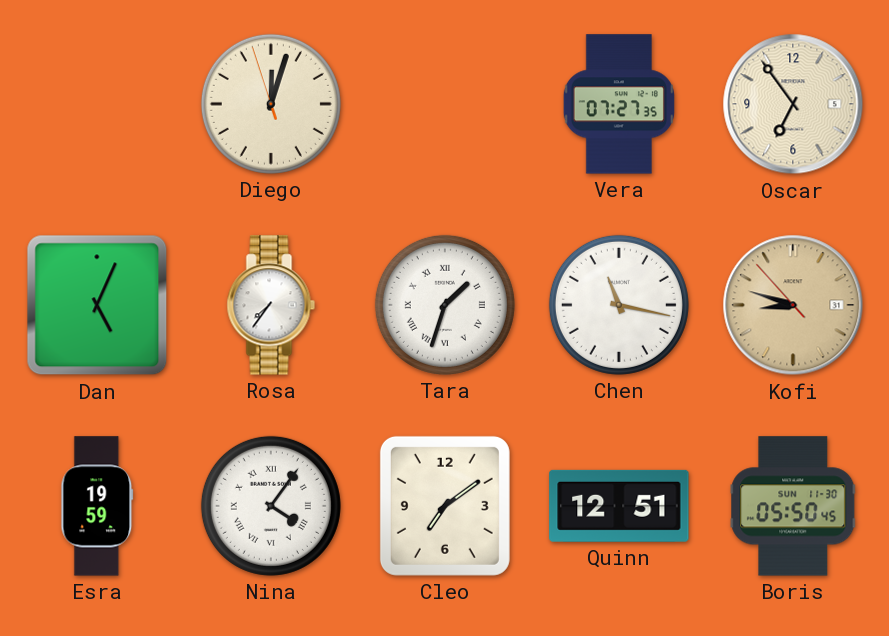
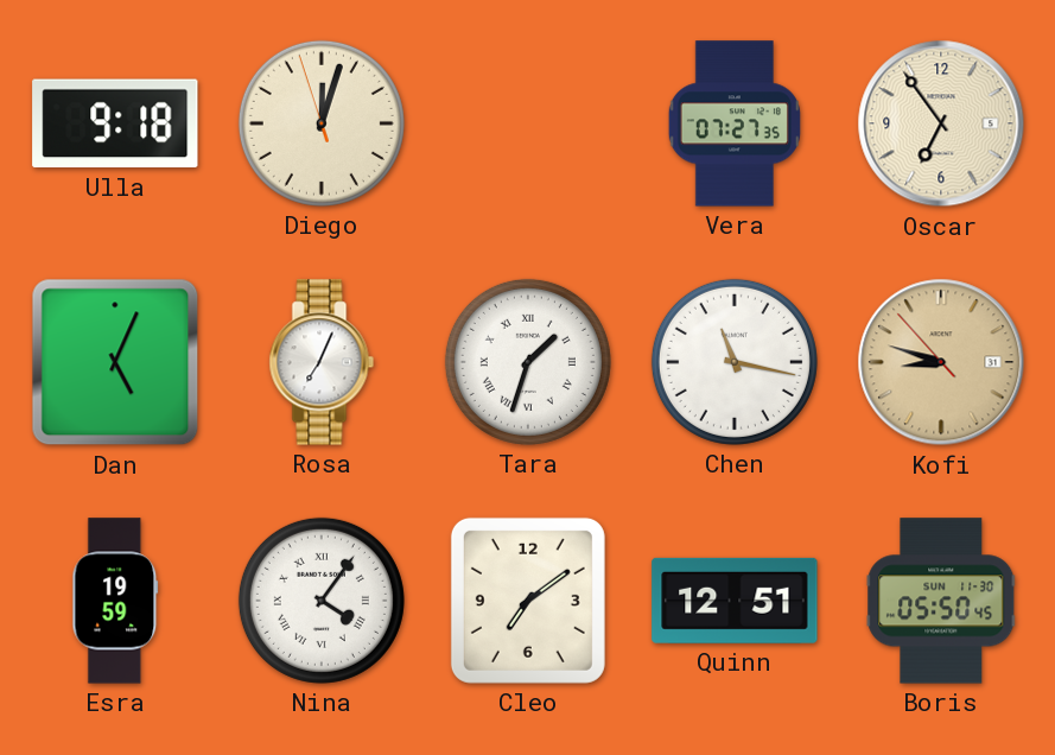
Ulla: none -> 9:18
Rosa: 7:36 -> 7:04
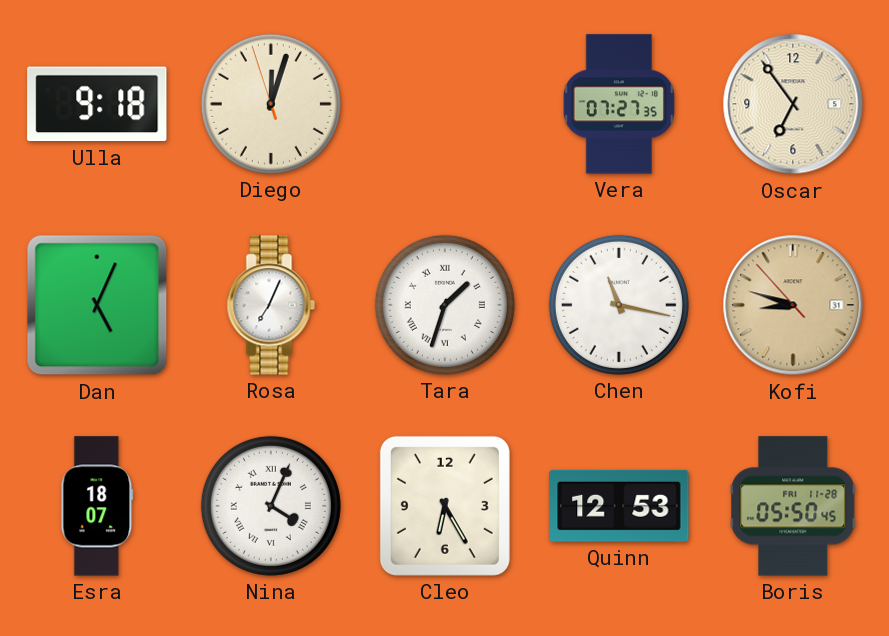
Esra: 19:59 -> 18:07
Nina: 4:06 -> 4:04
Cleo: 7:09 -> 6:25
Quinn: 12:51 -> 12:53
Boris date: SUN 11-30 -> FRI 11-28
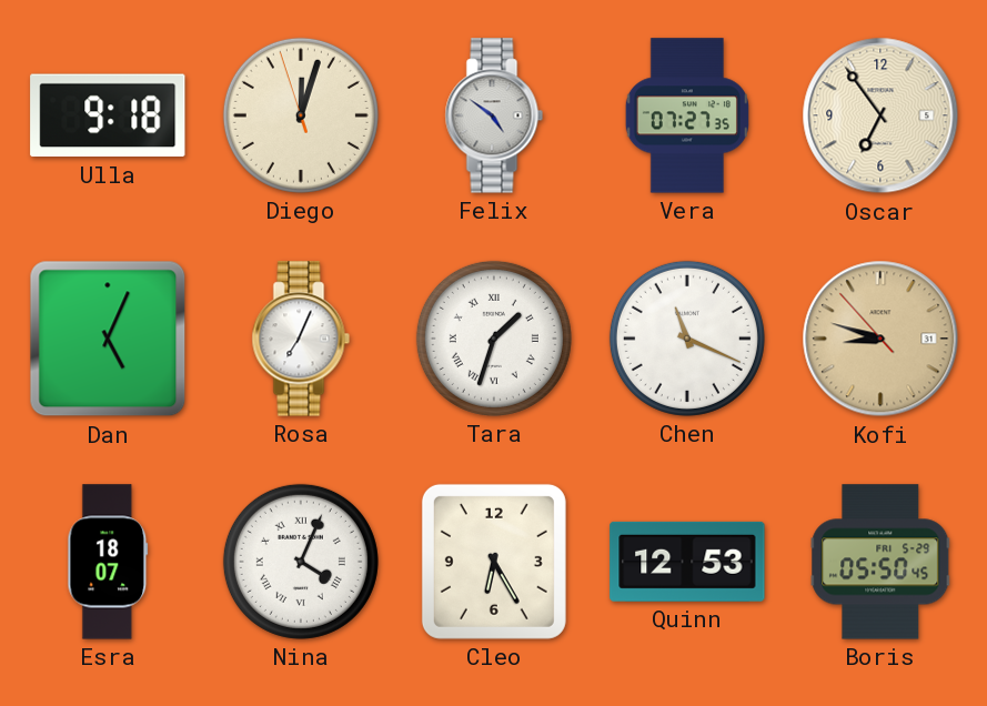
Felix: none -> 4:51
Chen: 11:17 -> 11:19
Boris date: FRI 11-28 -> FRI 5-29
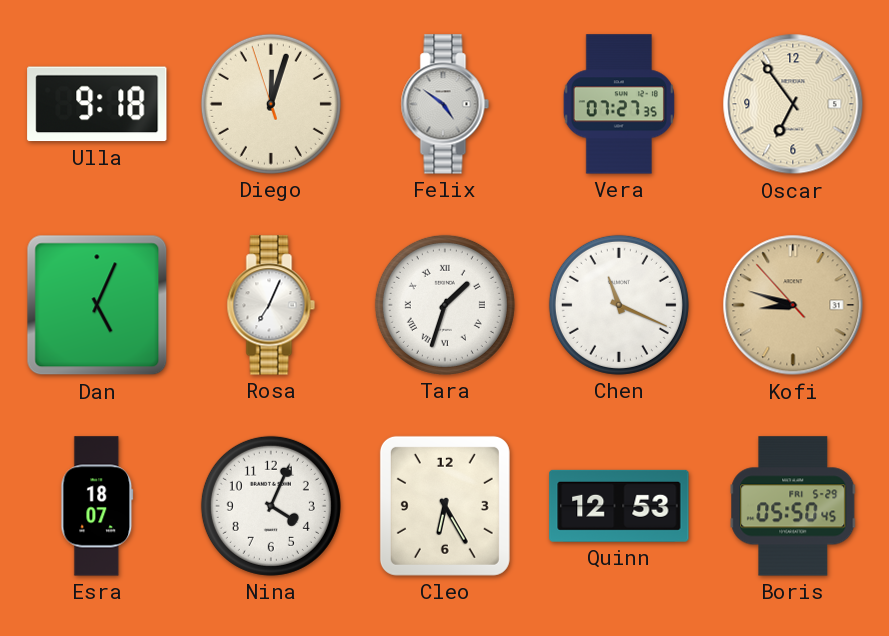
Nina numerals: Roman -> Arabic
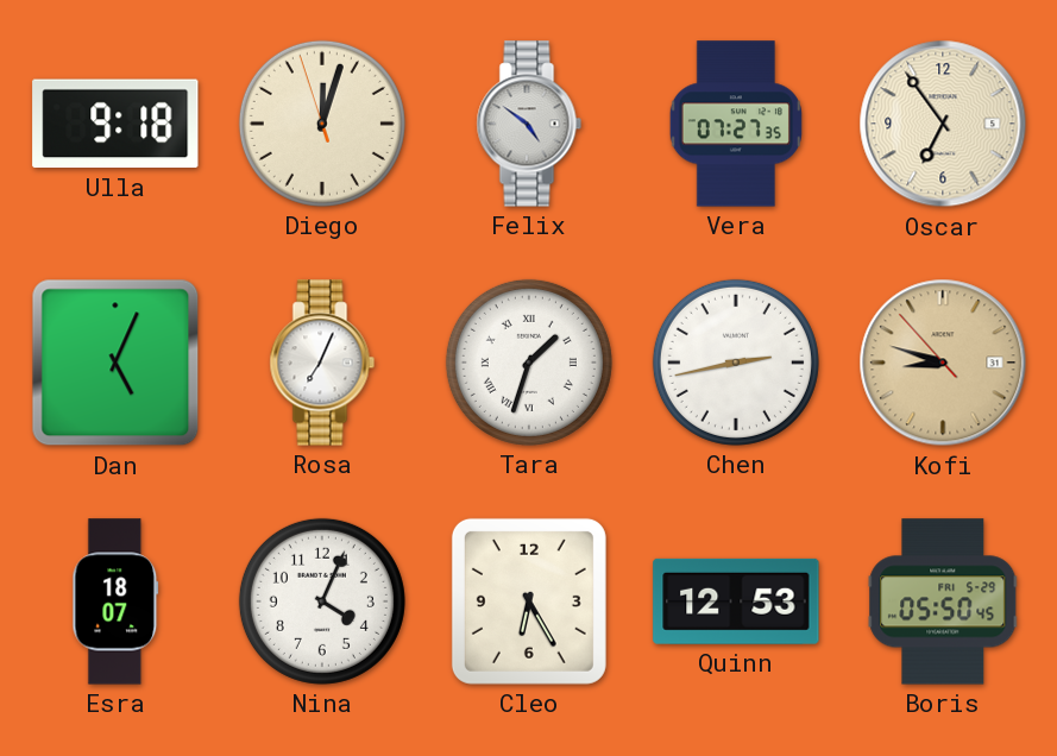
Chen: 11:19 -> 2:43
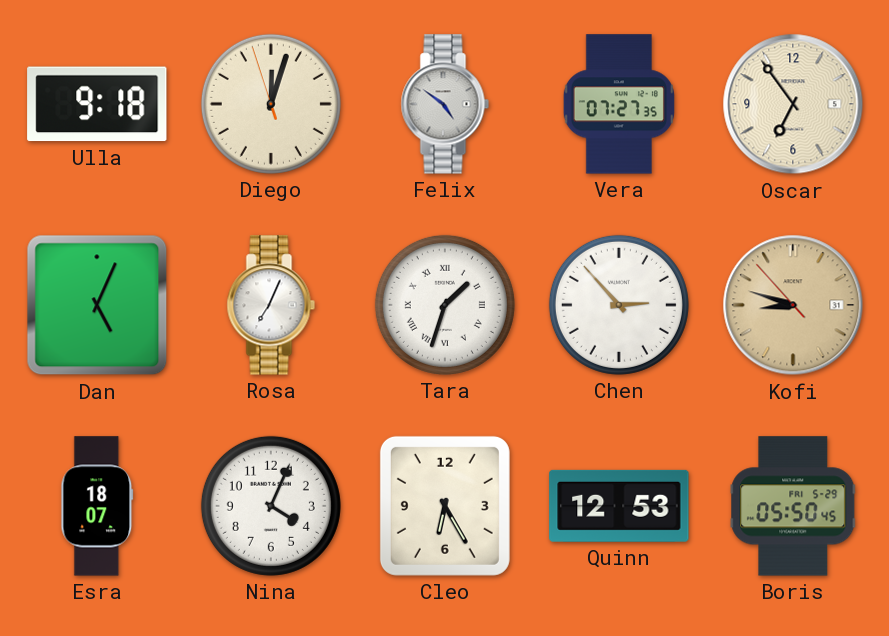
Chen: 2:43 -> 2:53
